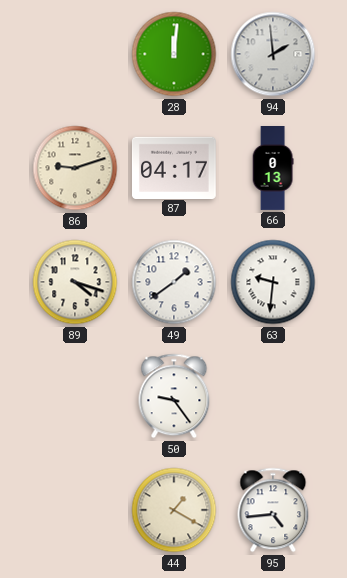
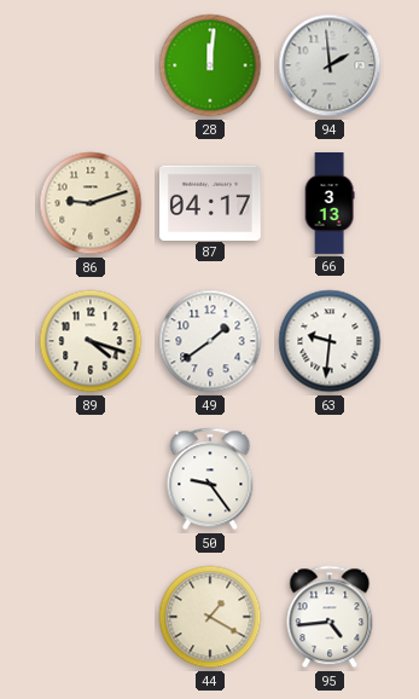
66: 0:13 -> 3:13
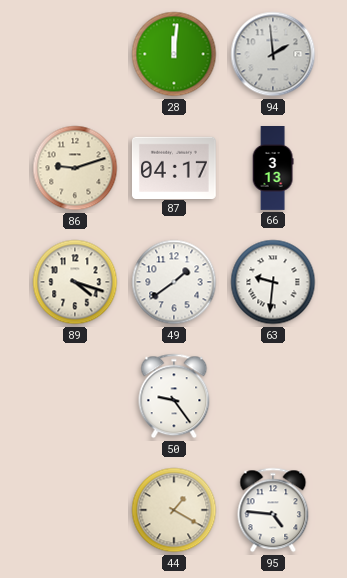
95: 4:44 -> 4:46
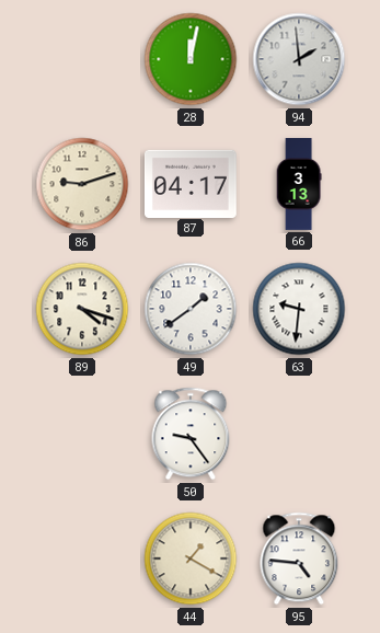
28: 12:01 -> 12:02
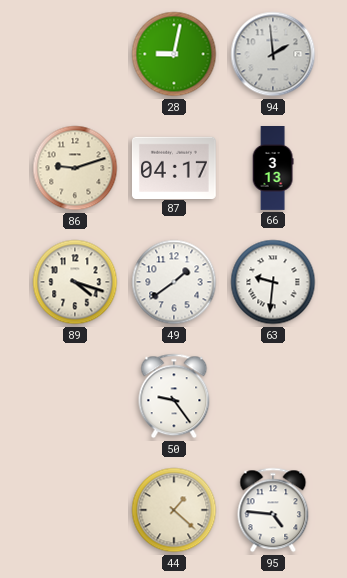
28: 12:02 -> 9:02
44: 1:20 -> 1:22
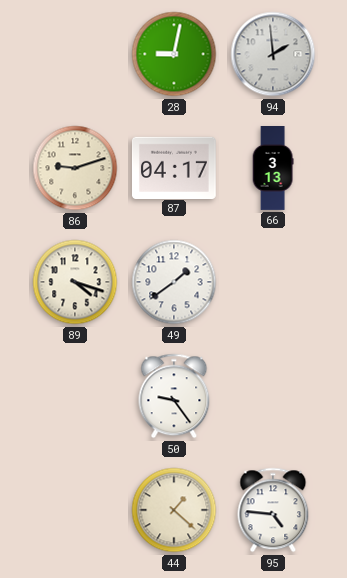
63: 9:31 -> none
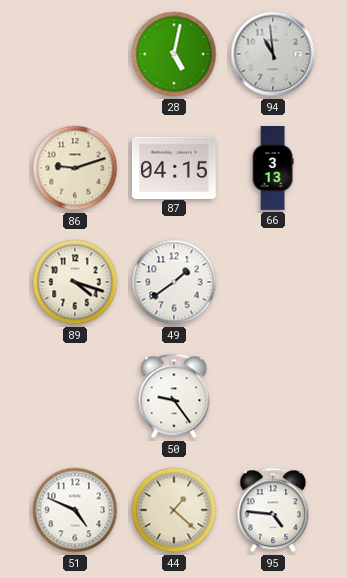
28: 9:02 -> 5:02
94: 1:59 -> 10:59
87: 04:17 -> 04:15
51: none -> 4:49
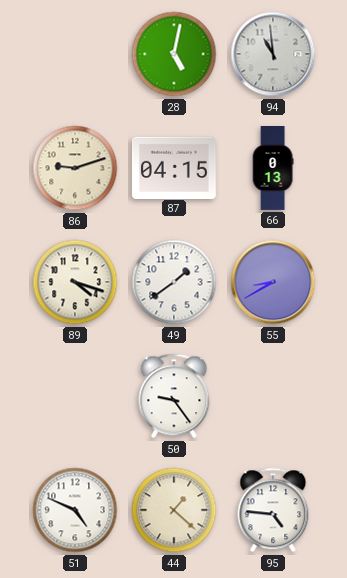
66: 3:13 -> 0:13
55: none -> 8:40
